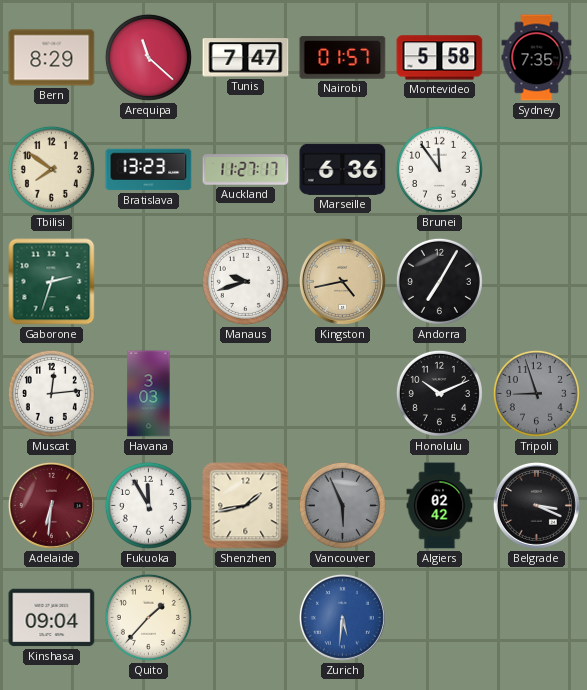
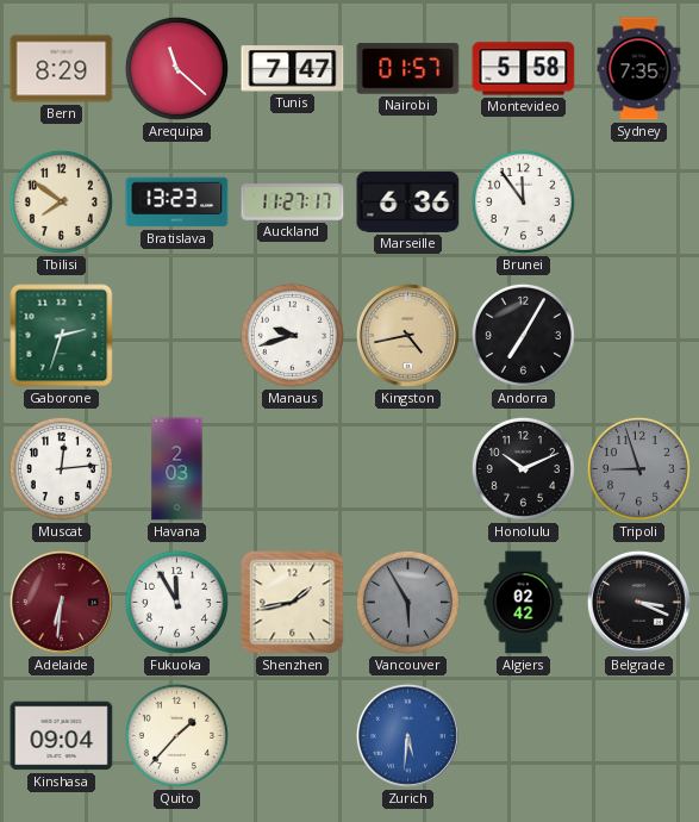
Havana: 3:03 -> 2:03
Vancouver: 5:56 -> 5:55
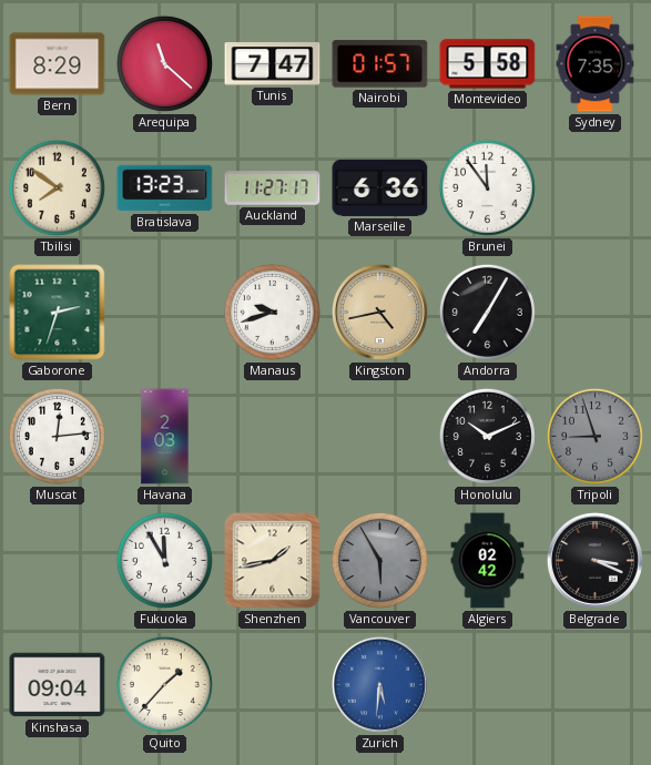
Adelaide: 6:31 -> none
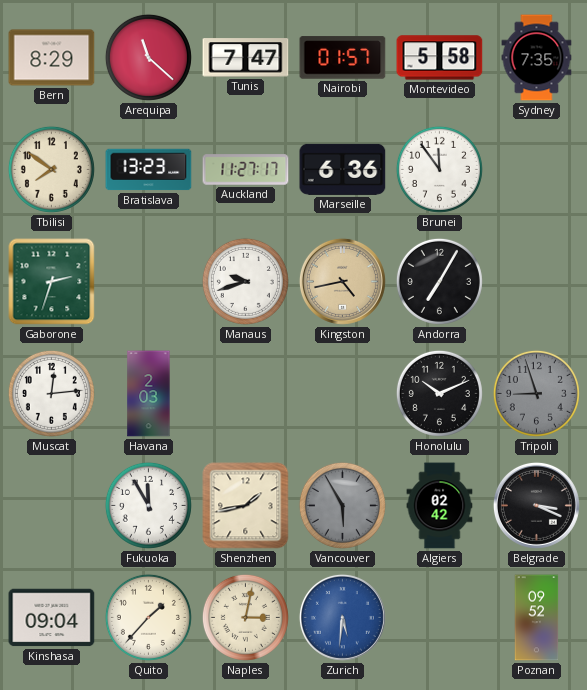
Naples: none -> 3:02
Poznan: none -> 09:52
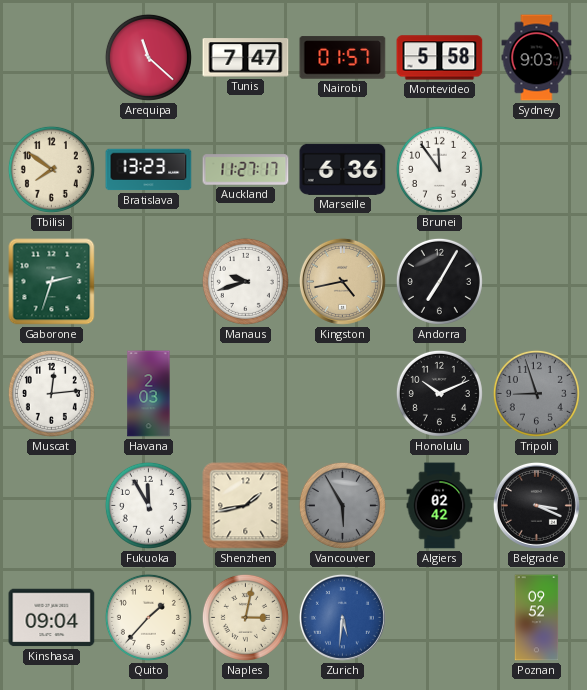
Bern: 8:29 -> none
Sydney: 7:35 -> 9:03
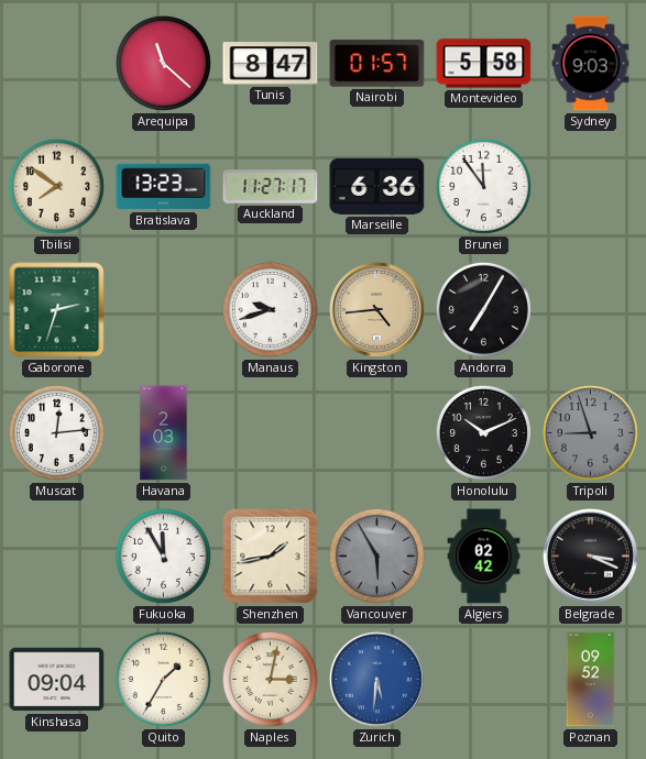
Tunis: 7:47 -> 8:47
Kingston: 4:43 -> 4:44
Quito: 1:37 -> 1:35
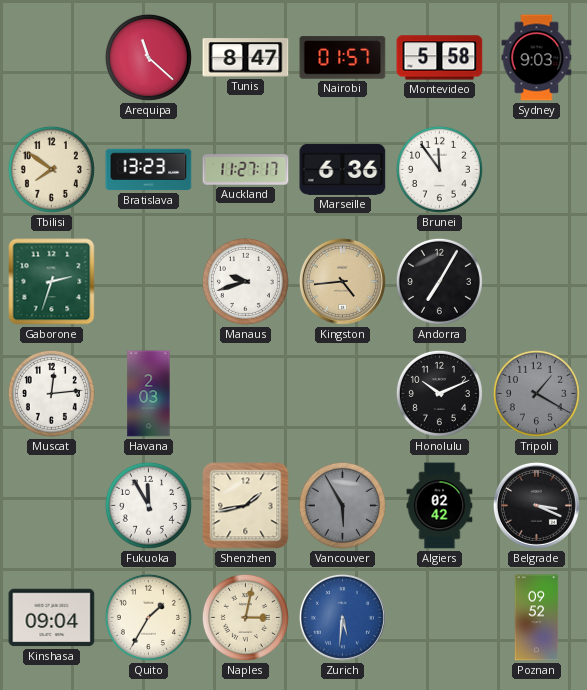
Tripoli: 8:57 -> 1:20
